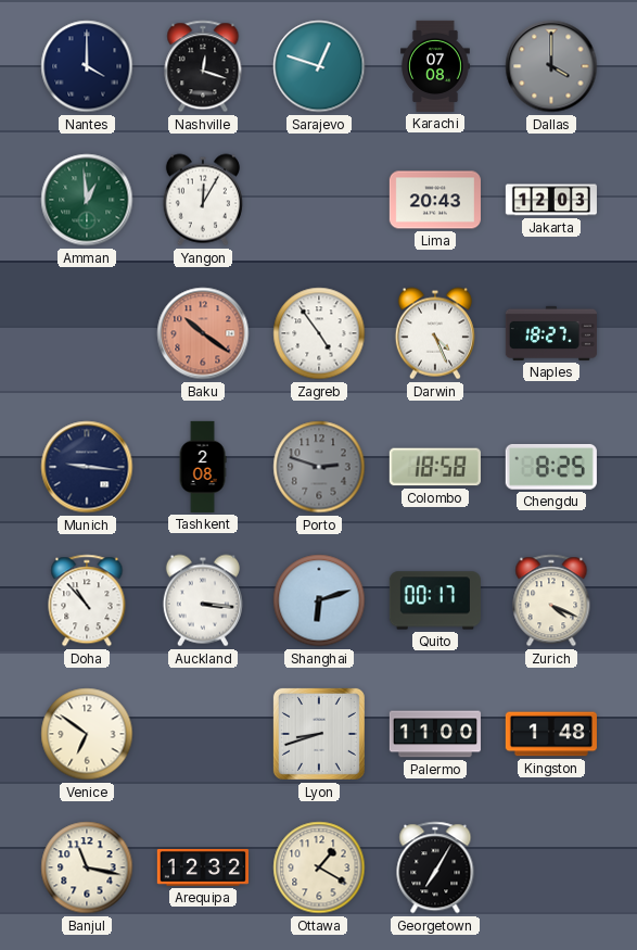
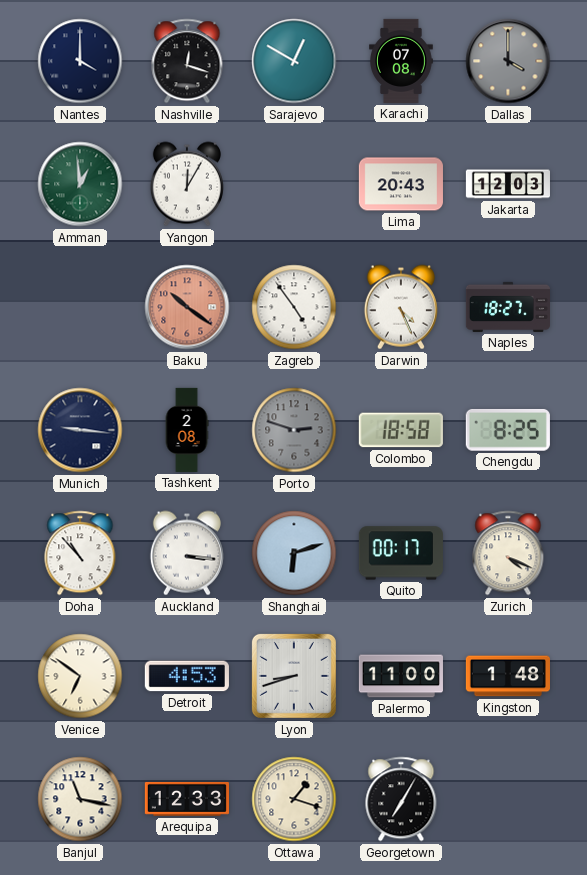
Sarajevo: 12:48 -> 12:50
Detroit: none -> 4:53
Arequipa: 12:32 -> 12:33
Ottawa: 1:20 -> 1:18
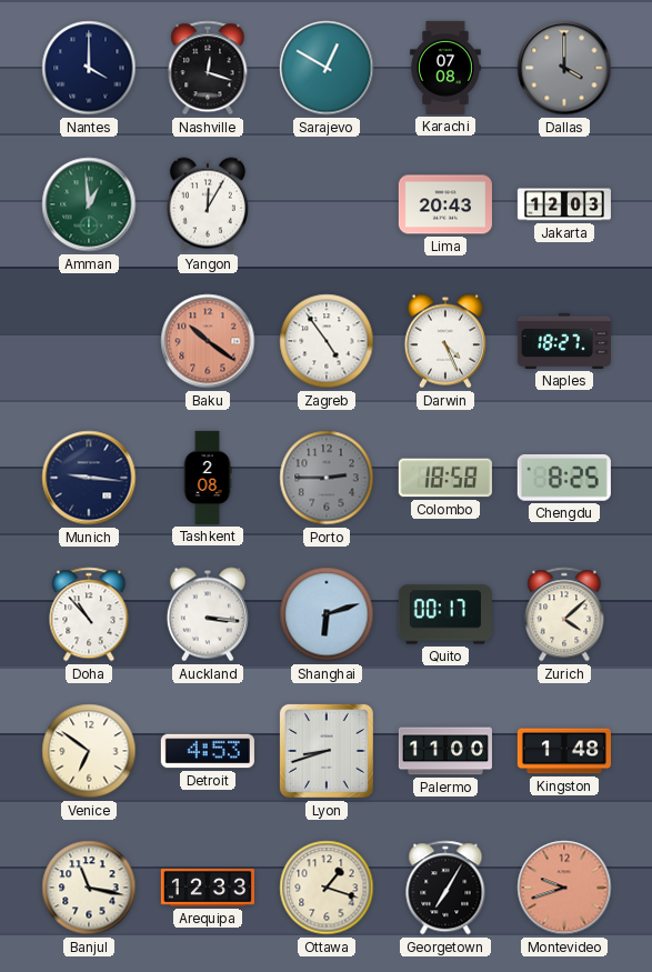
Porto: 2:48 -> 2:45
Zurich: 4:19 -> 4:08
Montevideo: none -> 9:42
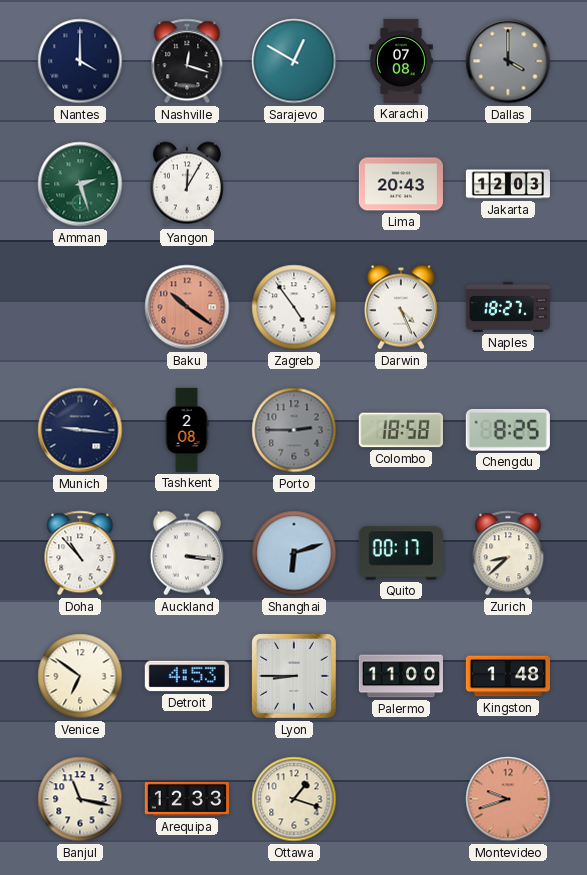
Amman: 12:59 -> 2:27
Zurich: 4:08 -> 8:38
Lyon: 8:42 -> 8:45
Georgetown: 7:05 -> none
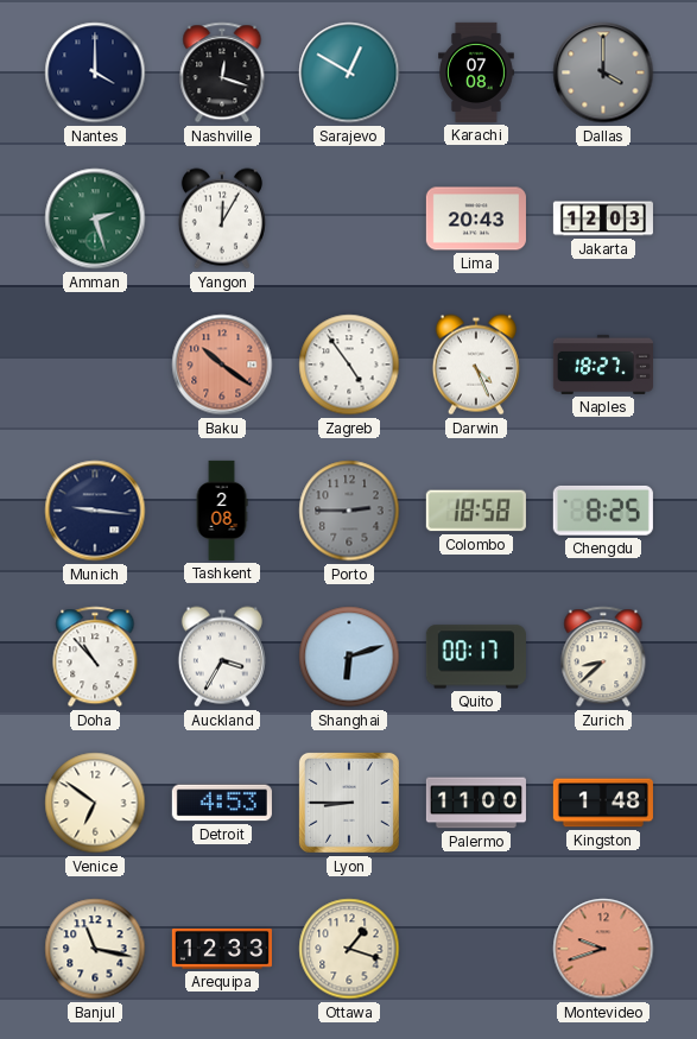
Auckland: 3:16 -> 3:35
